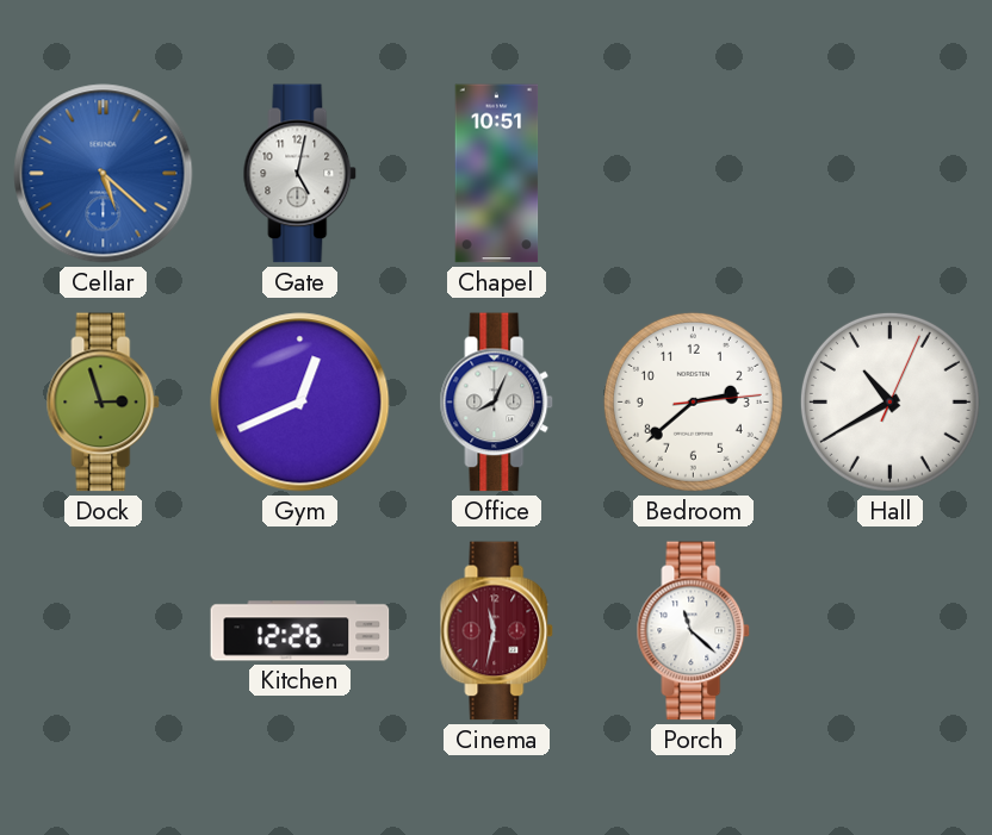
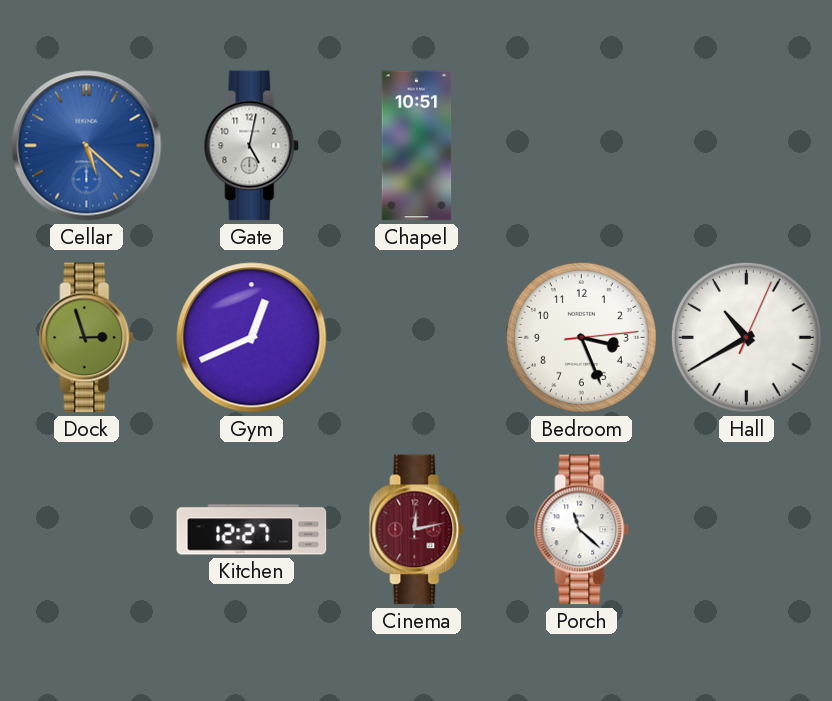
Office: 8:04 -> none
Bedroom: 2:38 -> 3:26
Kitchen: 12:26 -> 12:27
Cinema: 11:32 -> 12:13
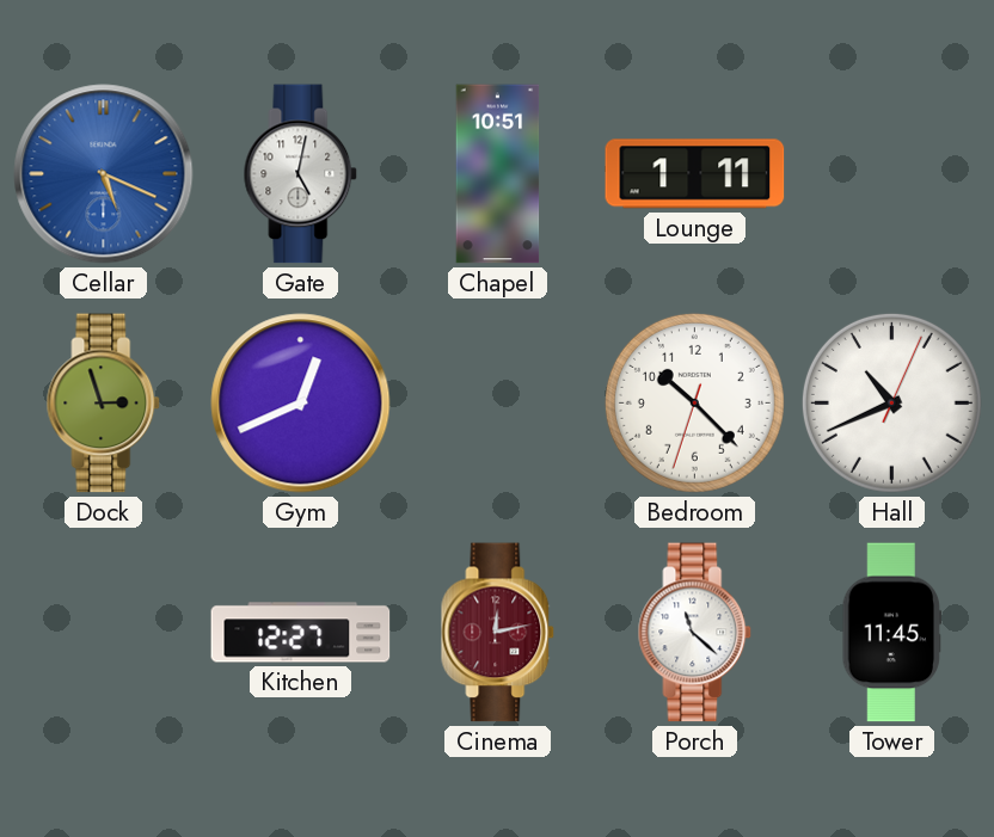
Cellar: 5:22 -> 5:19
Lounge: none -> 1:11
Bedroom: 3:26 -> 10:22
Hall: 10:40 -> 10:41
Tower: none -> 11:45
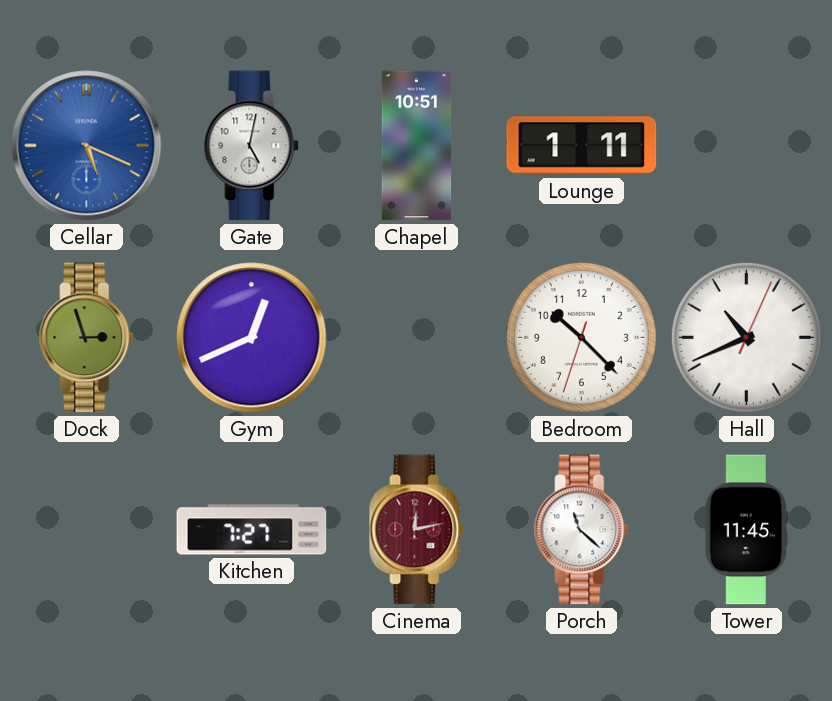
Kitchen: 12:27 -> 7:27
